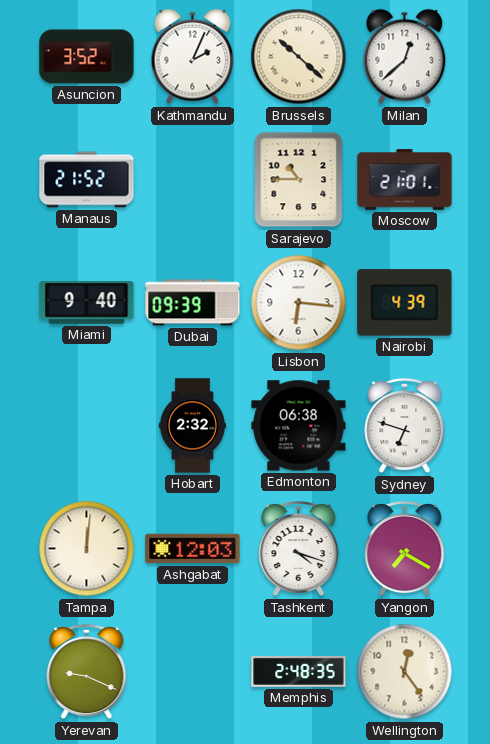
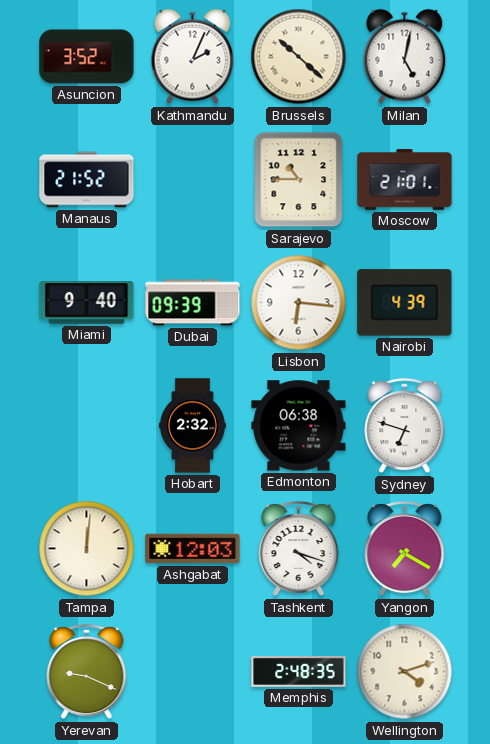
Milan: 12:38 -> 5:02
Wellington: 12:24 -> 4:12
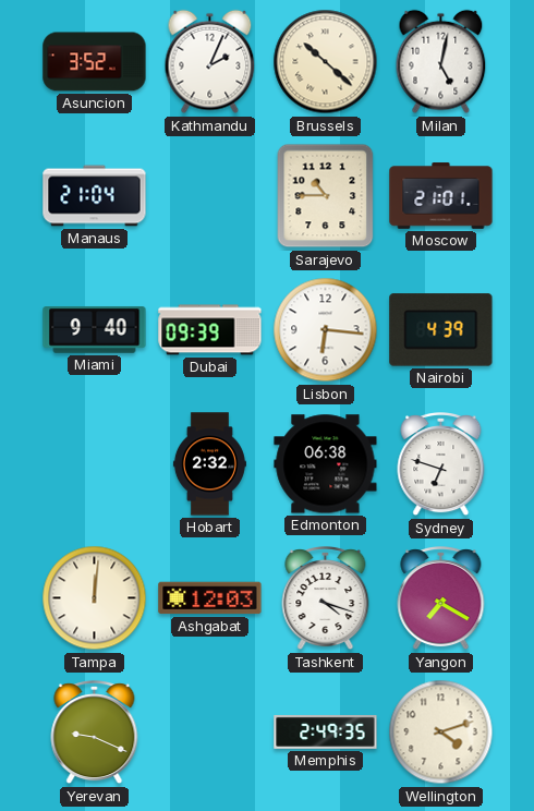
Manaus: 21:52 -> 21:04
Memphis: 2:48 -> 2:49
